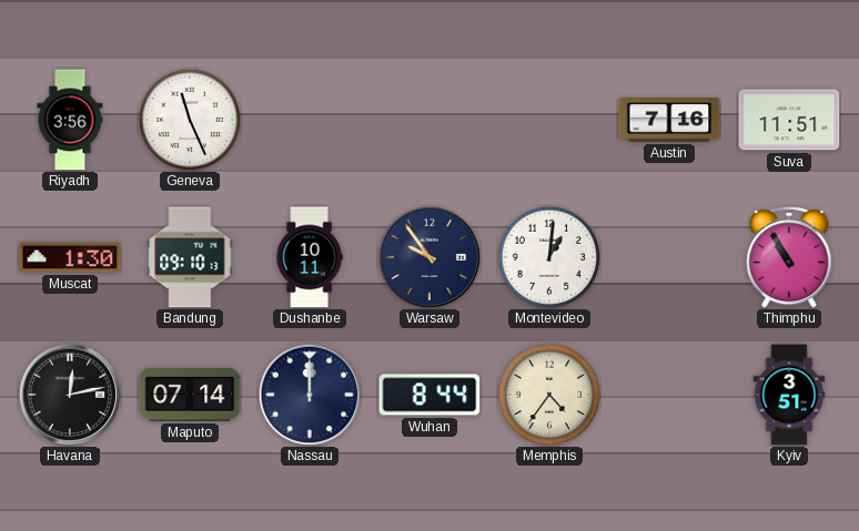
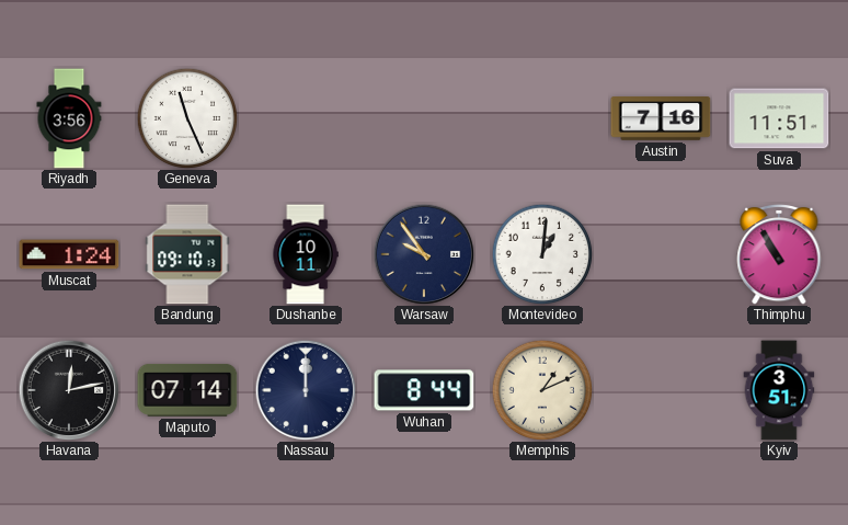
Muscat: 1:30 -> 1:24
Memphis: 4:36 -> 1:11
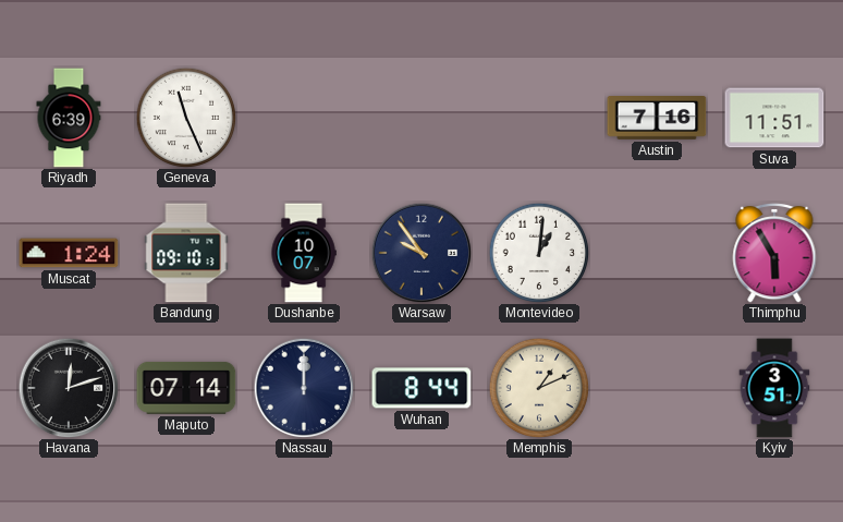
Riyadh: 3:56 -> 6:39
Dushanbe: 10:11 -> 10:07
Thimphu: 10:55 -> 5:55
Havana: 12:13 -> 12:12
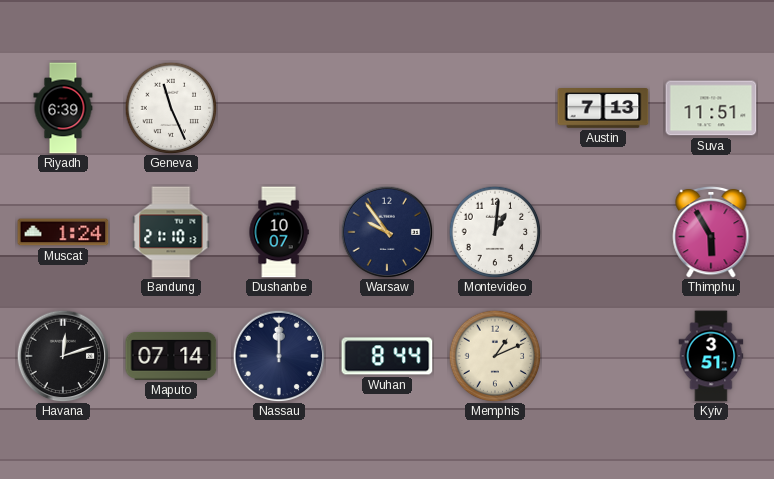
Austin: 7:16 -> 7:13
Bandung: 09:10 -> 21:10
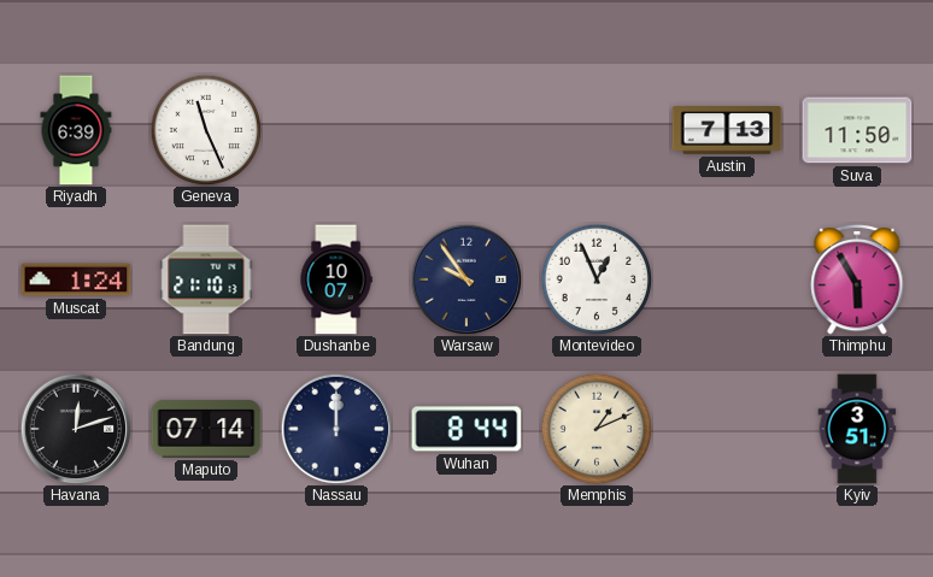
Suva: 11:51 -> 11:50
Montevideo: 1:01 -> 12:56
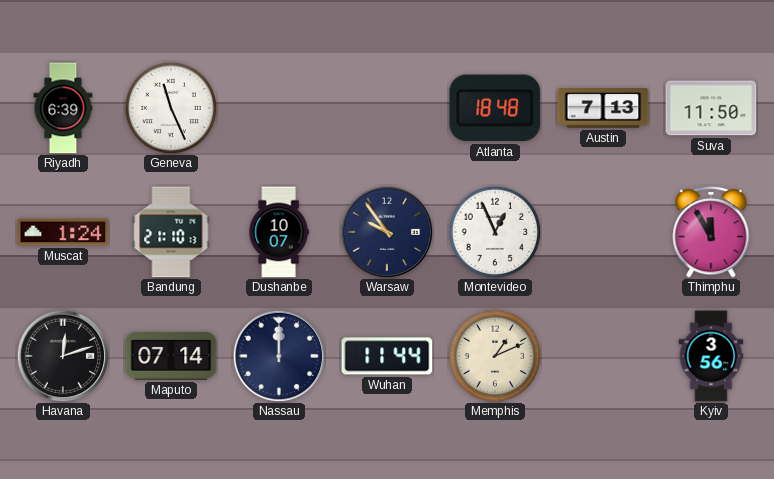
Atlanta: none -> 18:48
Thimphu: 5:55 -> 11:55
Wuhan: 8:44 -> 11:44
Kyiv: 3:51 -> 3:56
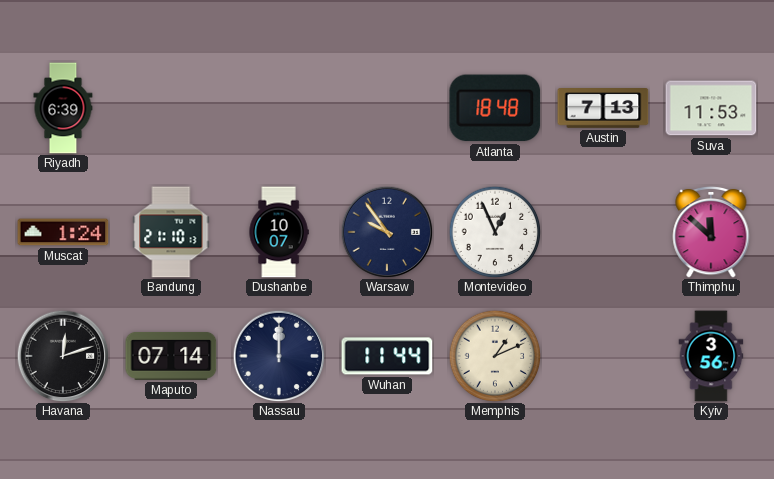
Geneva: 11:26 -> none
Suva: 11:50 -> 11:53
Thimphu: 11:55 -> 11:52
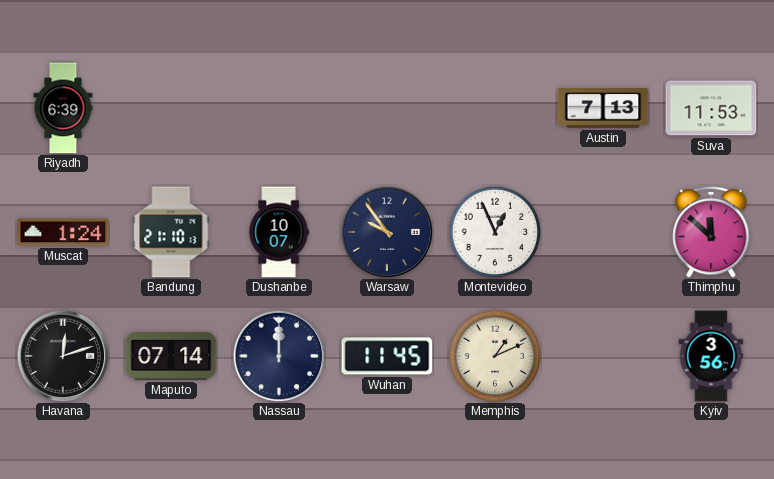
Atlanta: 18:48 -> none
Wuhan: 11:44 -> 11:45
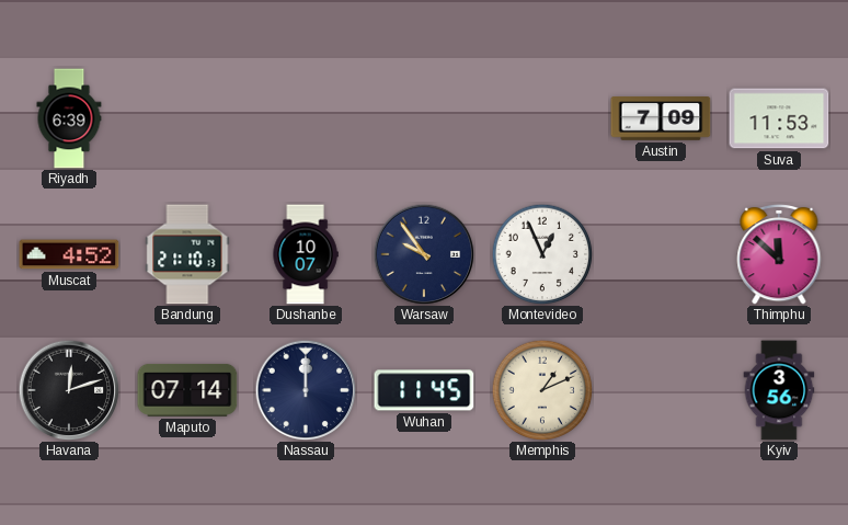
Austin: 7:13 -> 7:09
Muscat: 1:24 -> 4:52
